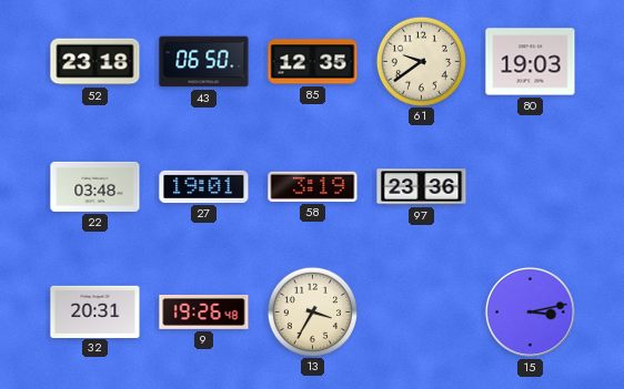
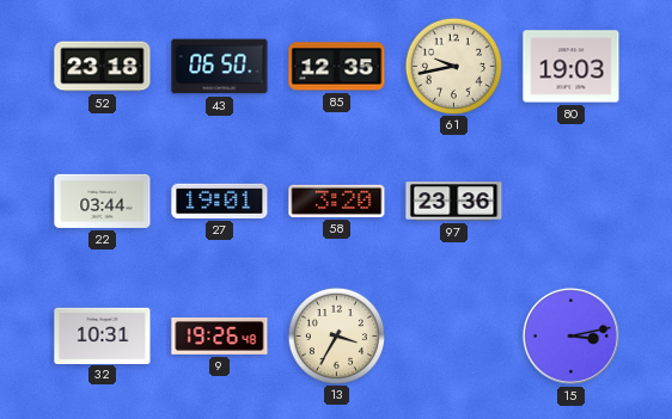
61: 9:39 -> 9:43
22: 03:48 -> 03:44
58: 3:19 -> 3:20
32: 20:31 -> 10:31
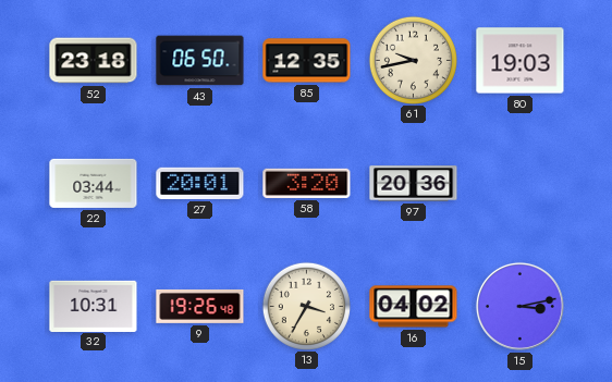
27: 19:01 -> 20:01
97: 23:36 -> 20:36
16: none -> 04:02
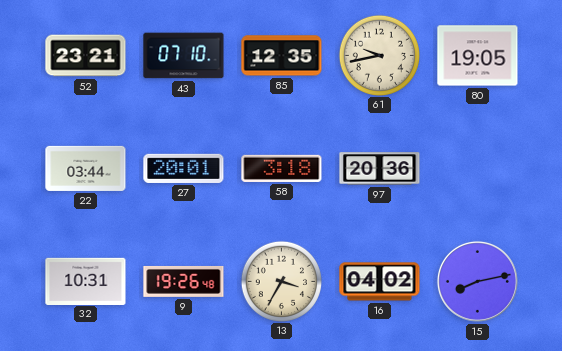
52: 23:18 -> 23:21
43: 06:50 -> 07:10
80: 19:03 -> 19:05
58: 3:20 -> 3:18
15: 3:13 -> 8:13
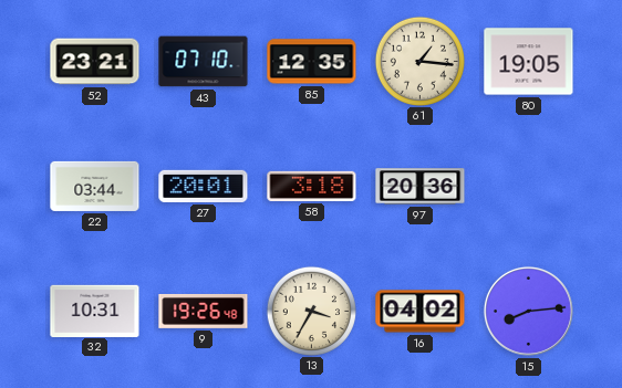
61: 9:43 -> 1:16
15: 8:13 -> 8:14
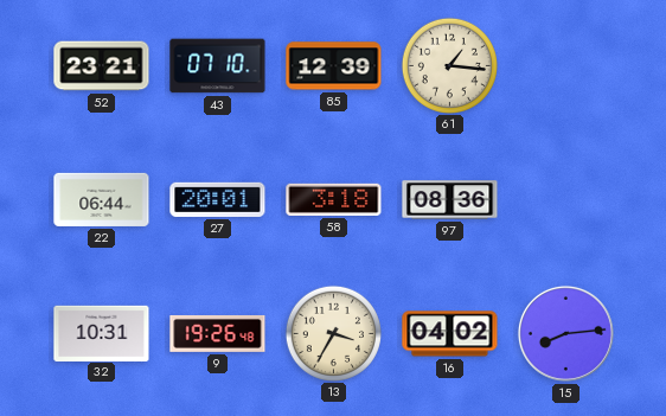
85: 12:35 -> 12:39
80: 19:05 -> none
22: 03:44 -> 06:44
97: 20:36 -> 08:36
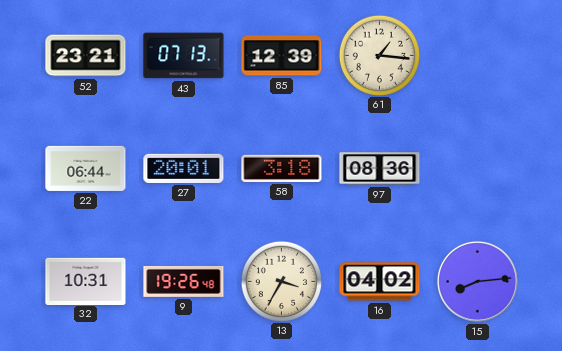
43: 07:10 -> 07:13
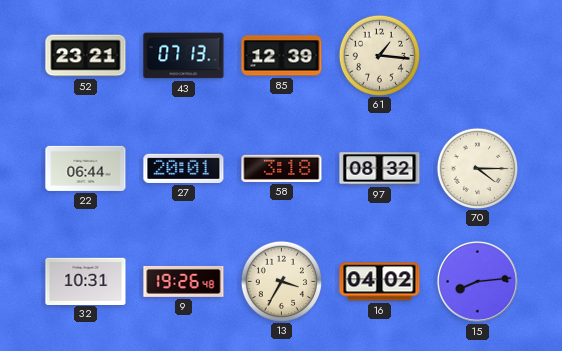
97: 08:36 -> 08:32
70: none -> 4:15
